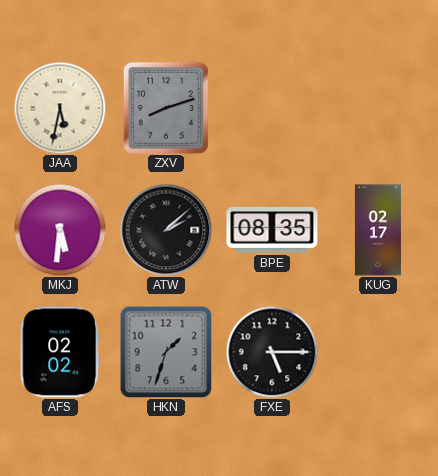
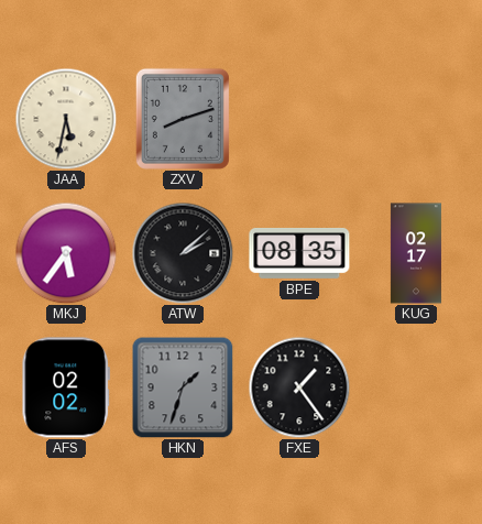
MKJ: 5:31 -> 5:36
FXE: 5:15 -> 1:24
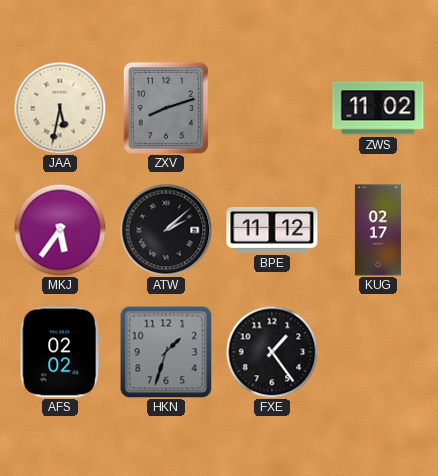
ZWS: none -> 11:02
BPE: 08:35 -> 11:12
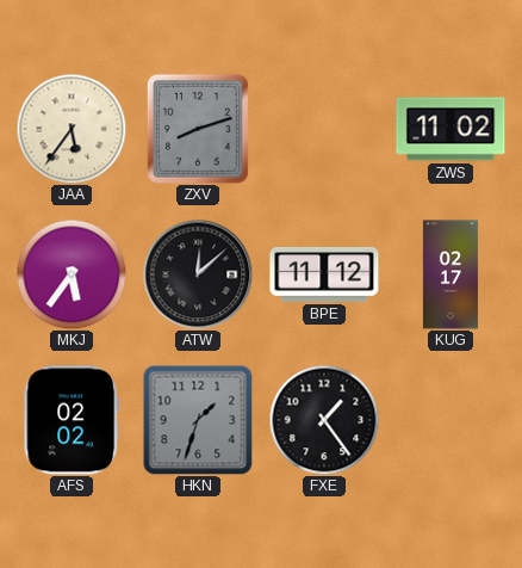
JAA: 5:32 -> 5:36
ATW: 2:08 -> 12:08
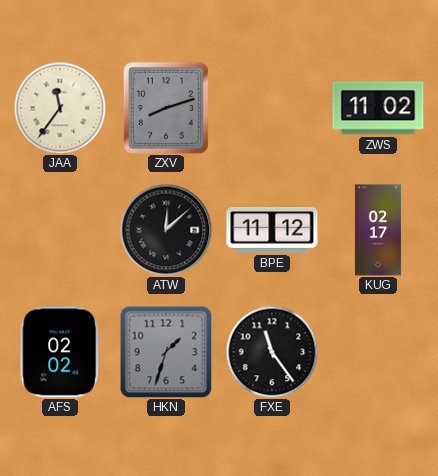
JAA: 5:36 -> 11:36
MKJ: 5:36 -> none
FXE: 1:24 -> 11:24
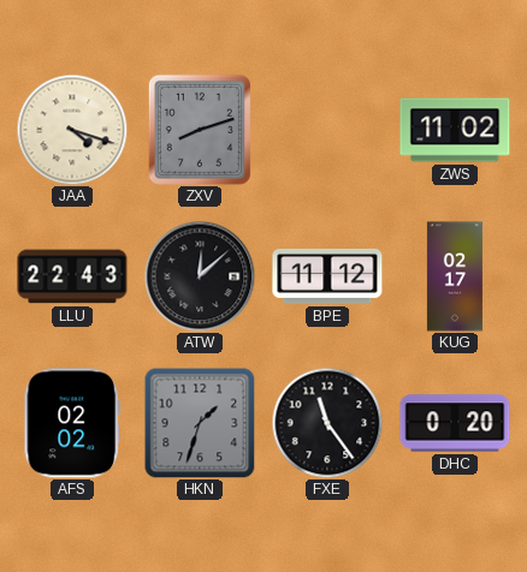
JAA: 11:36 -> 4:18
LLU: none -> 22:43
DHC: none -> 0:20
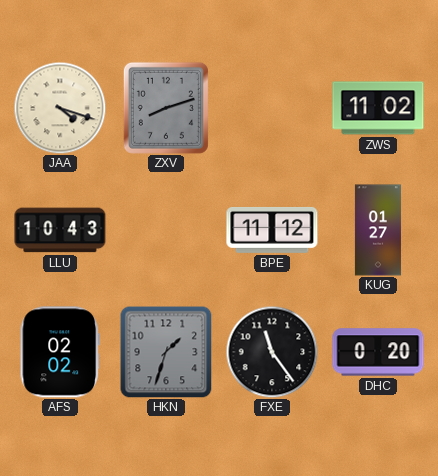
LLU: 22:43 -> 10:43
ATW: 12:08 -> none
KUG: 02:17 -> 01:27
